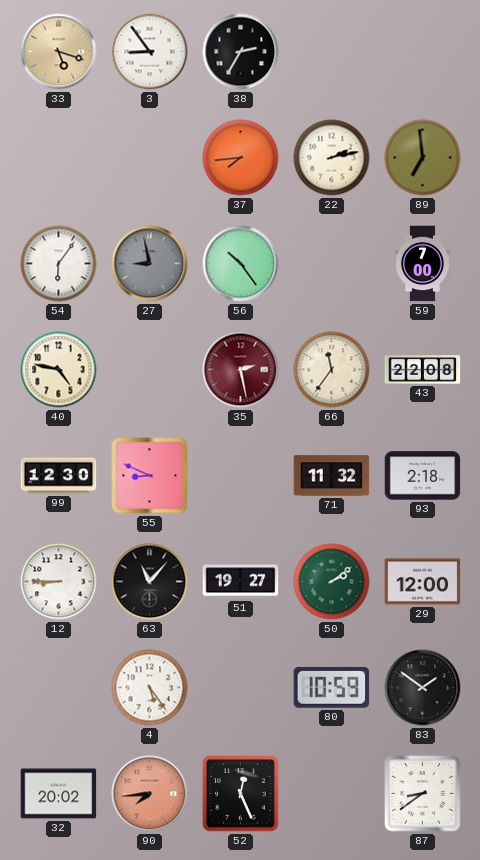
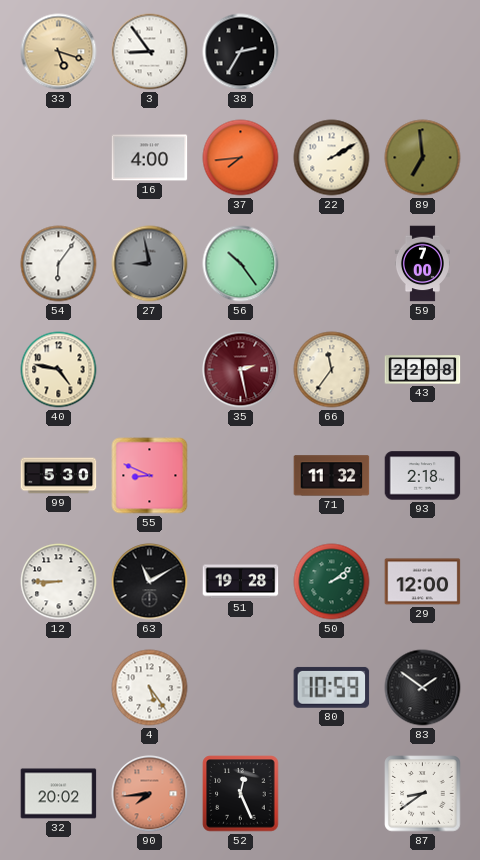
16: none -> 4:00
22: 2:13 -> 2:10
99: 12:30 -> 5:30
63: 11:07 -> 11:10
51: 19:27 -> 19:28
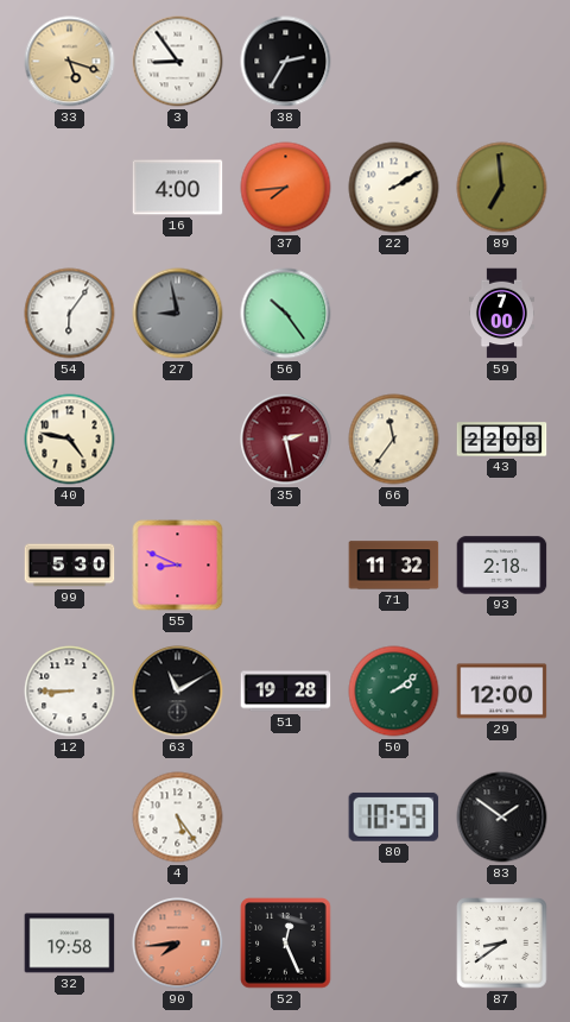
32: 20:02 -> 19:58
